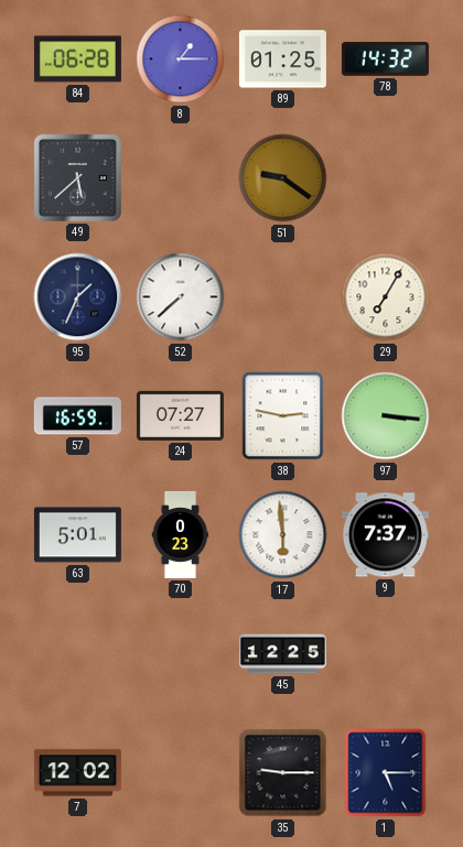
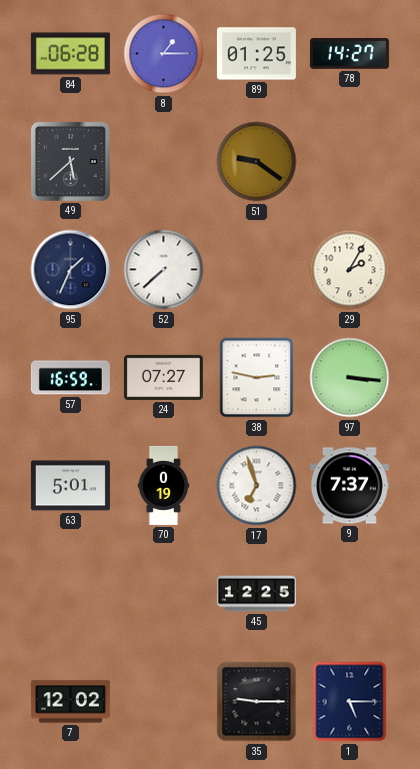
78: 14:32 -> 14:27
29: 7:05 -> 2:05
70: 0:23 -> 0:19
17: 5:59 -> 6:57
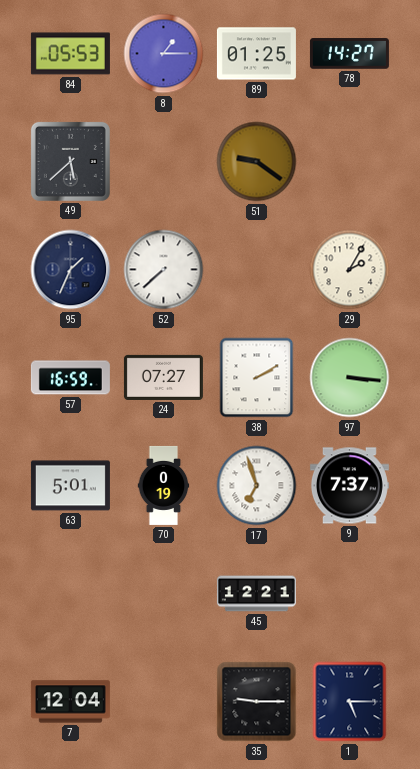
84: 06:28 -> 05:53
38: 2:47 -> 2:10
45: 12:25 -> 12:21
7: 12:02 -> 12:04
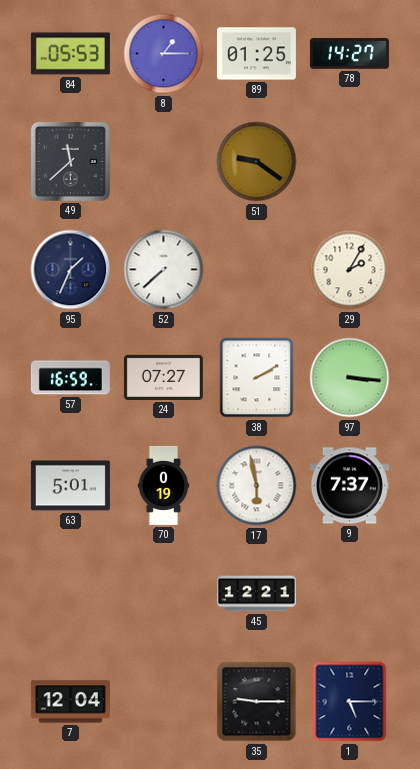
49: 5:38 -> 11:38
17: 6:57 -> 5:58
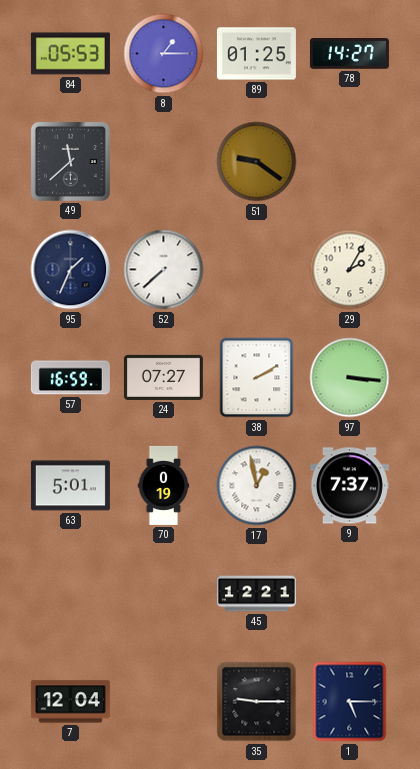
17: 5:58 -> 12:58
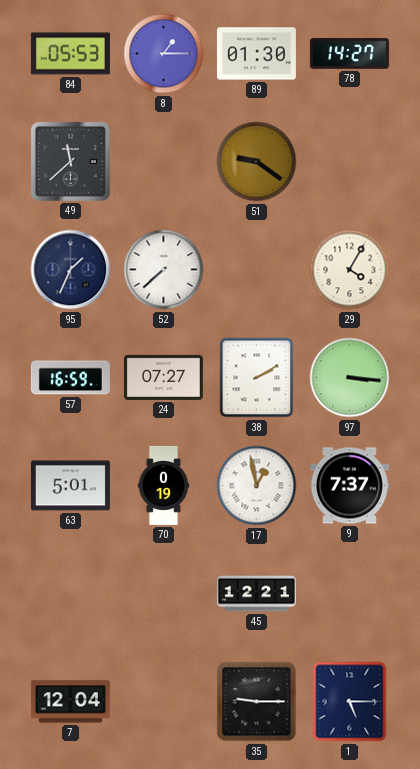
89: 01:25 -> 01:30
29: 2:05 -> 4:05
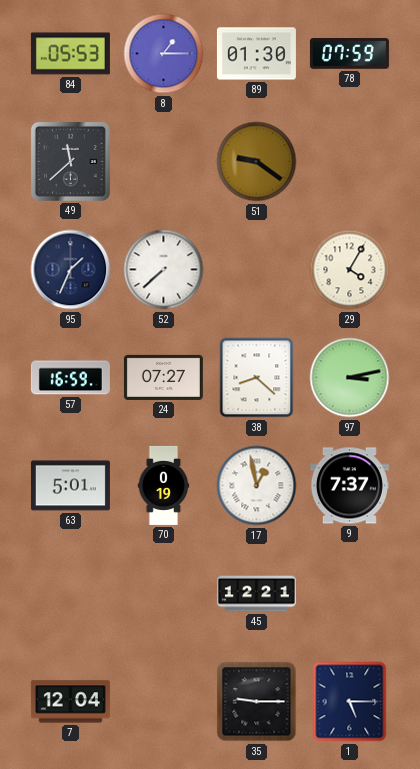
78: 14:27 -> 07:59
38: 2:10 -> 8:22
97: 3:16 -> 3:13
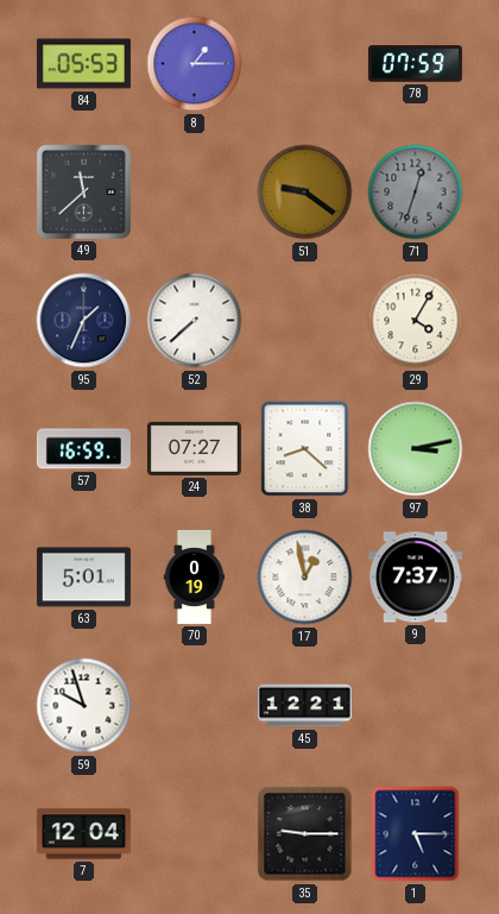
89: 01:30 -> none
71: none -> 12:33
59: none -> 9:57
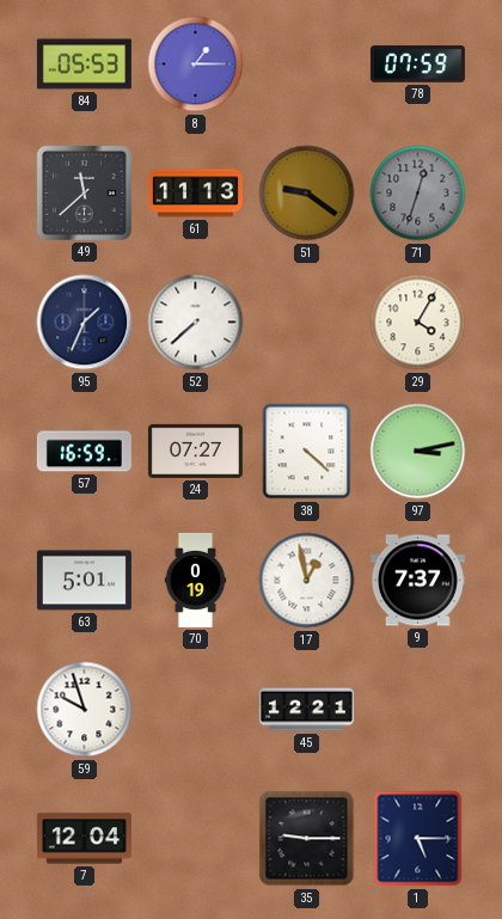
61: none -> 11:13
38: 8:22 -> 4:22
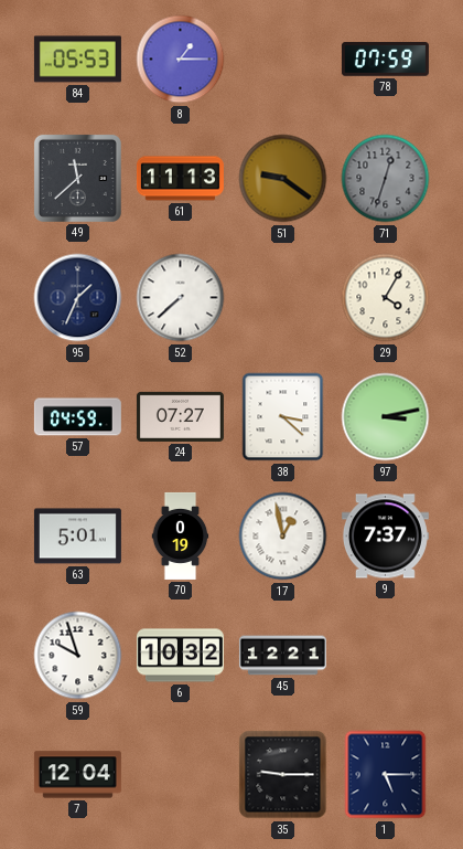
57: 16:59 -> 04:59
38: 4:22 -> 3:22
6: none -> 10:32
